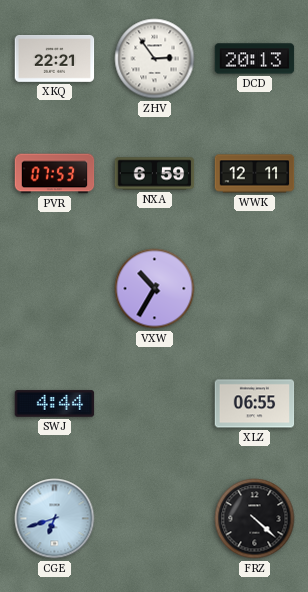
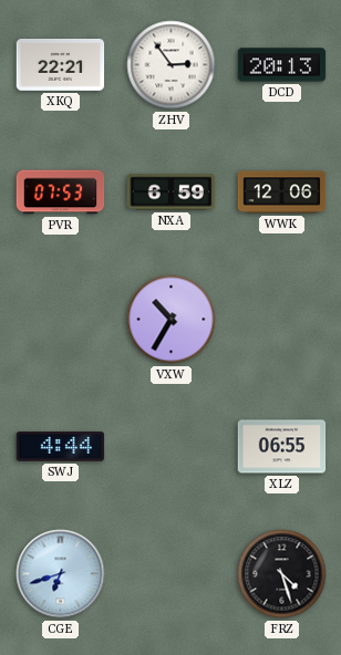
WWK: 12:11 -> 12:06
FRZ: 4:22 -> 4:27
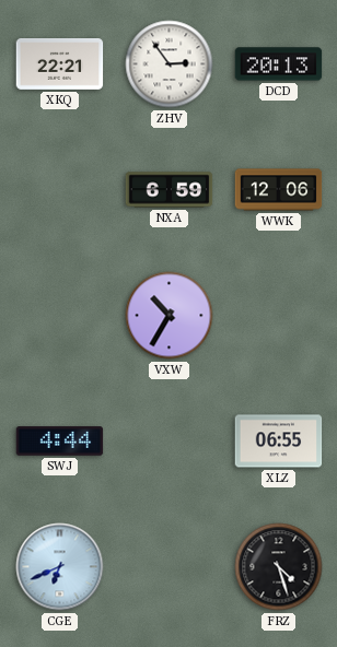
PVR: 07:53 -> none
CGE: 6:42 -> 6:41
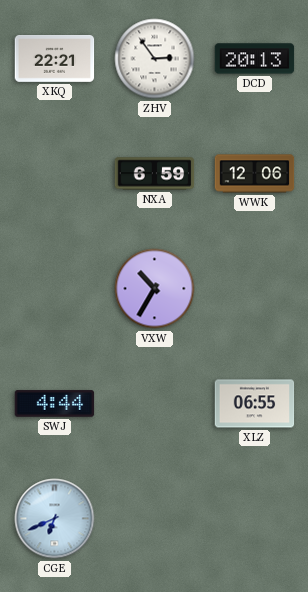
FRZ: 4:27 -> none
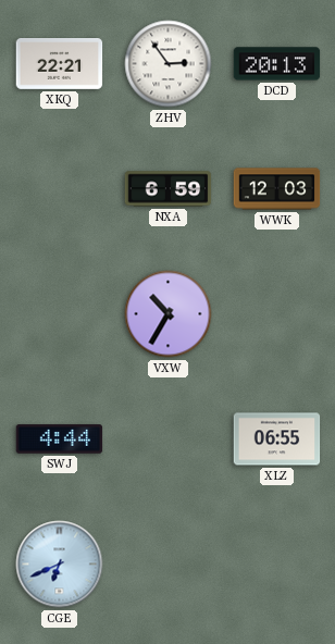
WWK: 12:06 -> 12:03
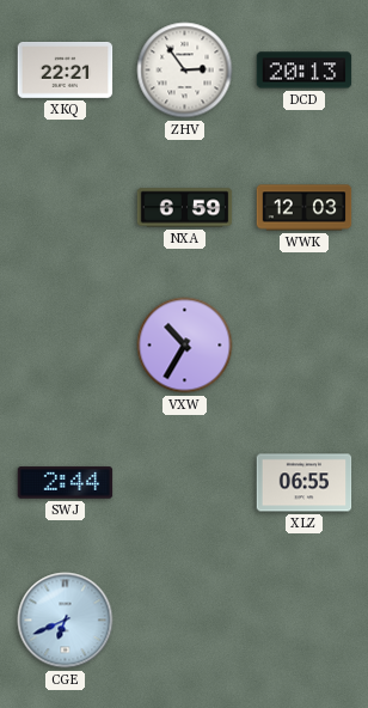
SWJ: 4:44 -> 2:44
